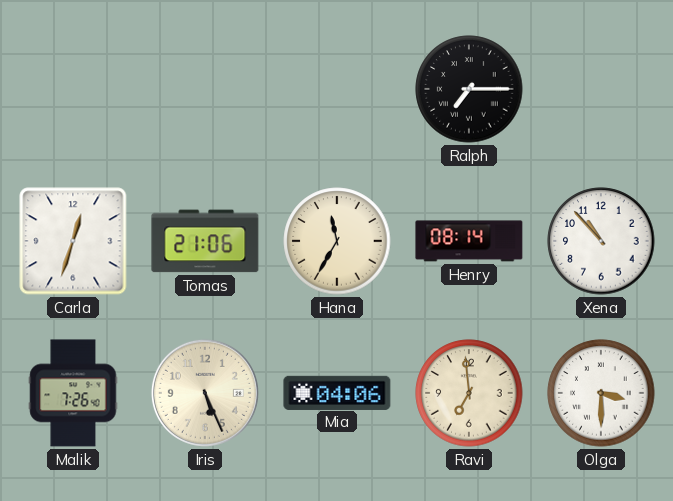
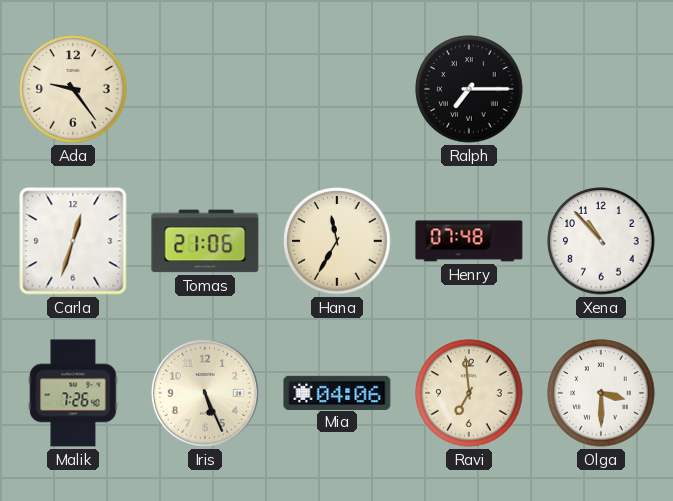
Ada: none -> 9:24
Henry: 08:14 -> 07:48
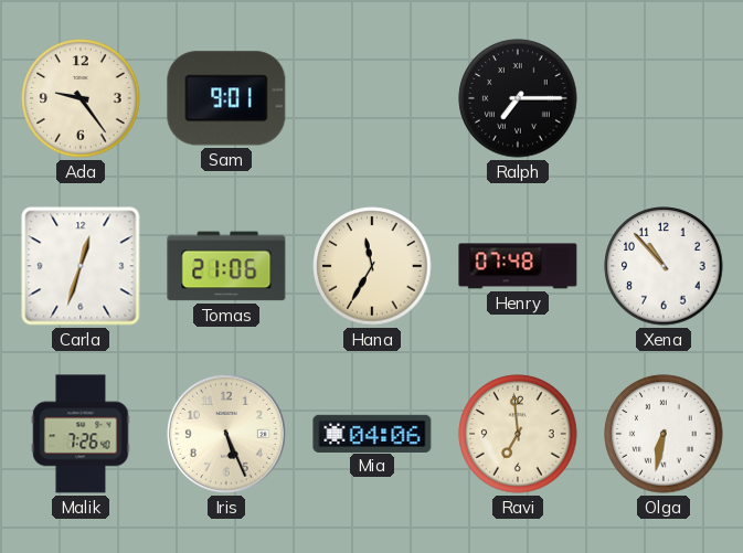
Sam: none -> 9:01
Olga: 3:30 -> 6:32
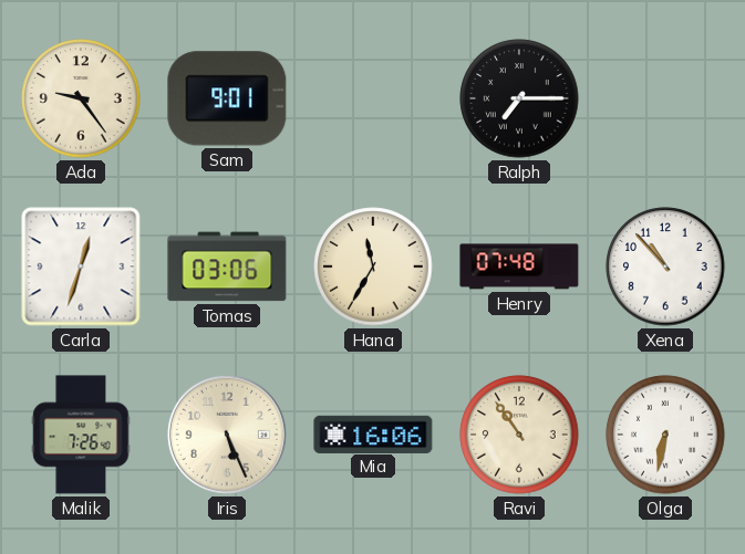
Tomas: 21:06 -> 03:06
Mia: 04:06 -> 16:06
Ravi: 6:59 -> 10:54
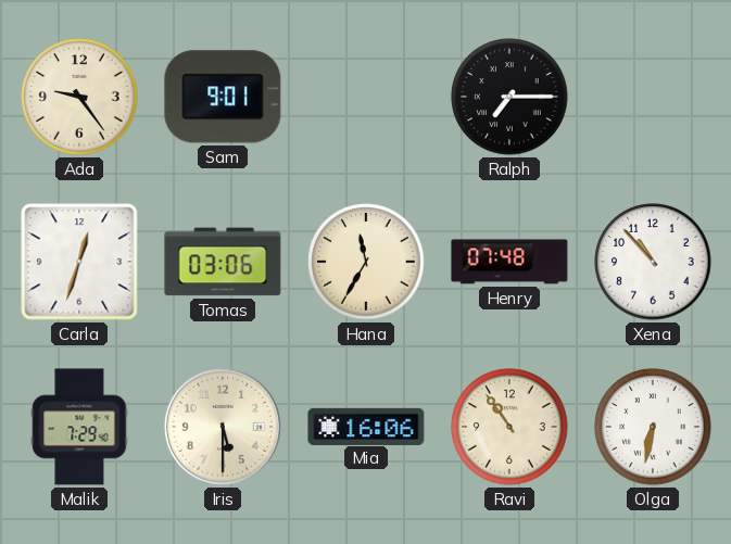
Malik: 7:26 -> 7:29
Iris: 5:26 -> 5:30
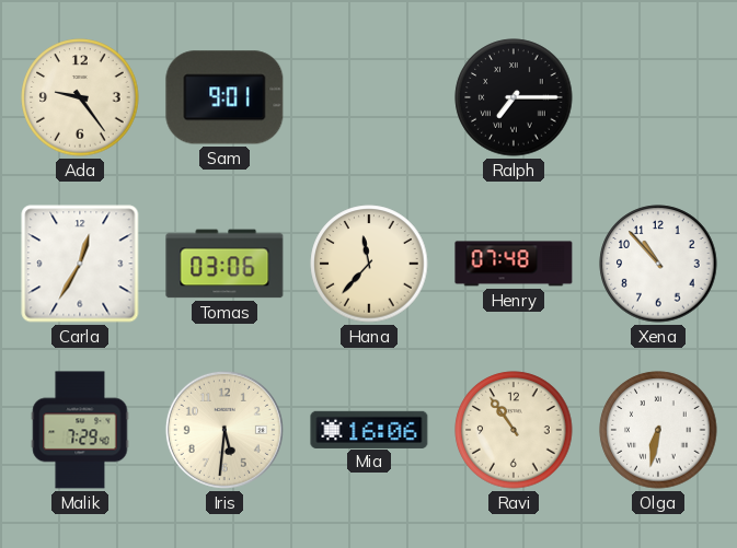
Carla: 12:33 -> 12:35
Hana: 11:35 -> 11:37
Iris: 5:30 -> 5:31
